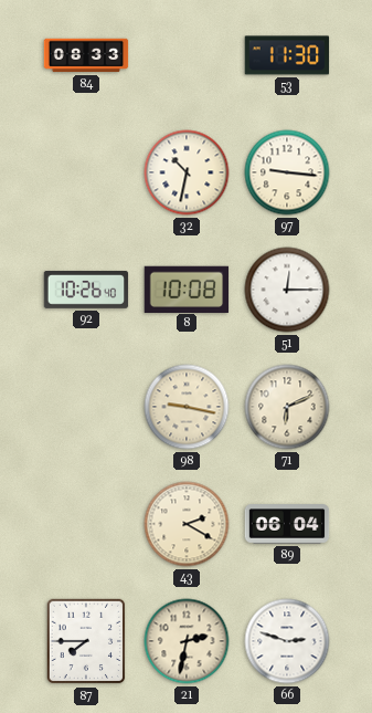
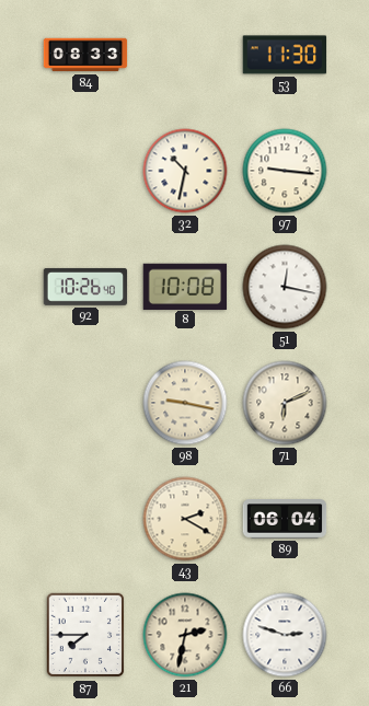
51: 12:15 -> 12:17
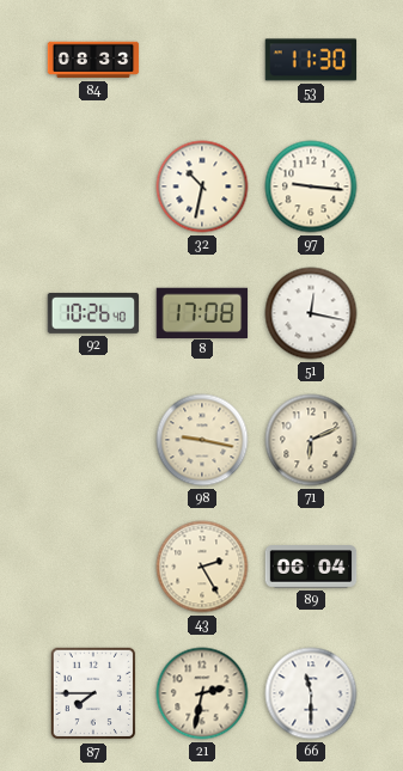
8: 10:08 -> 17:08
43: 2:20 -> 2:25
66: 2:48 -> 11:30
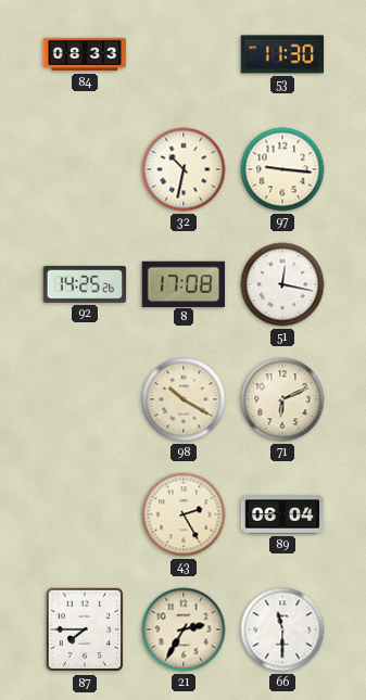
92: 10:26 -> 14:25
98: 9:17 -> 10:20
21: 2:32 -> 2:35
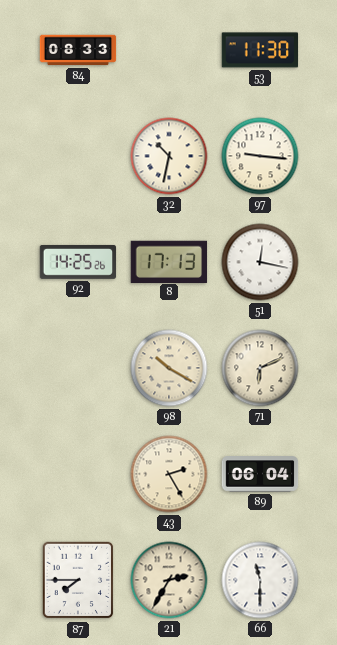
8: 17:08 -> 17:13
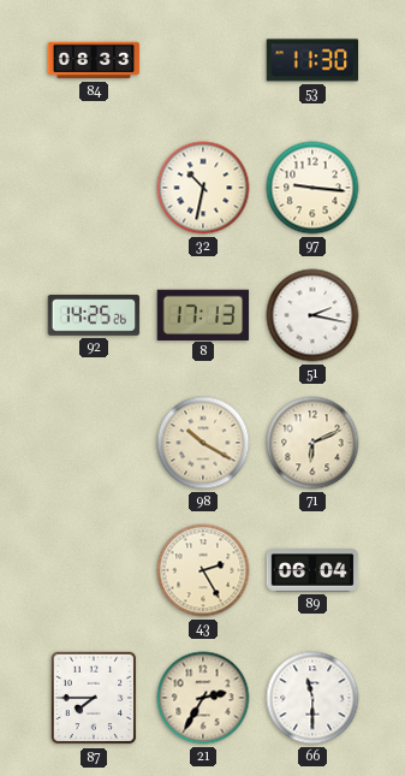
51: 12:17 -> 2:17
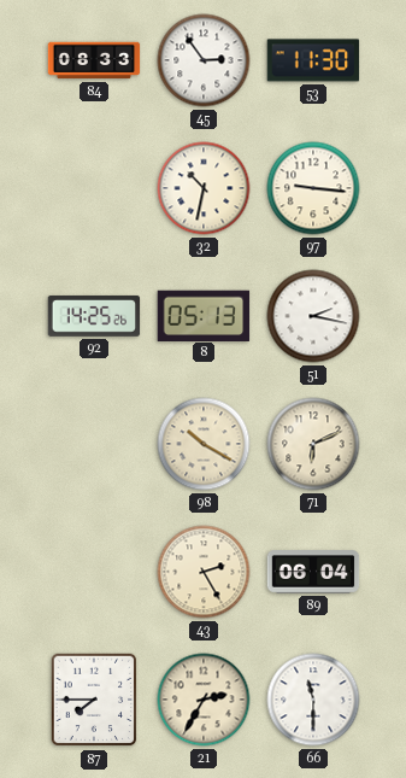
45: none -> 2:54
8: 17:13 -> 05:13
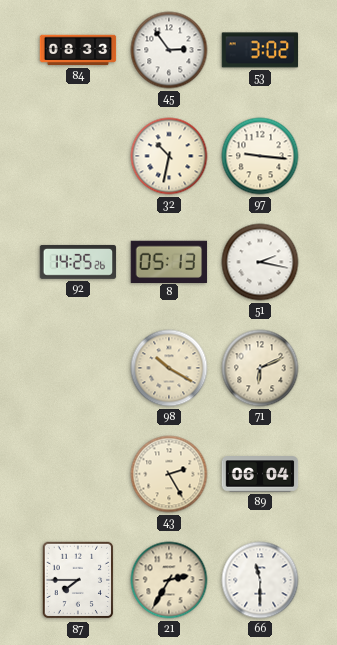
53: 11:30 -> 3:02
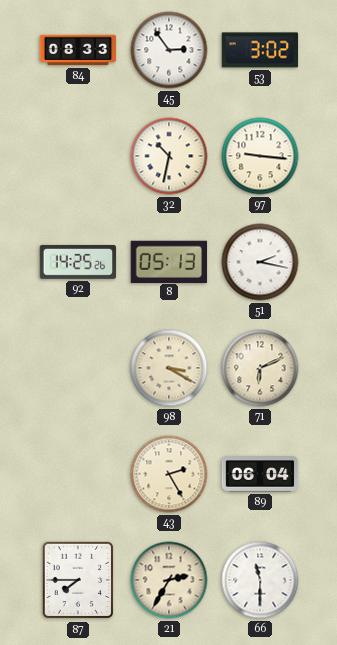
98: 10:20 -> 3:20
